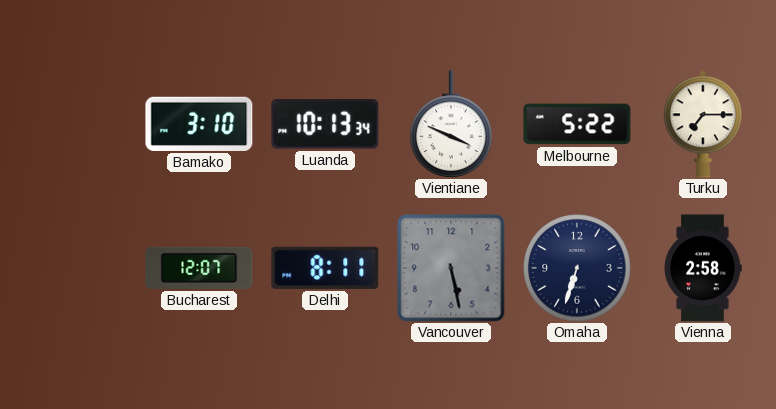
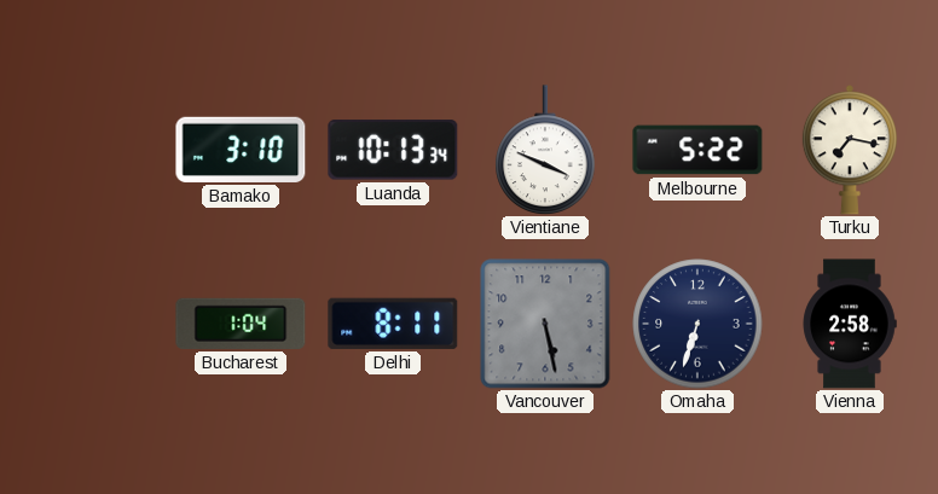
Turku: 7:15 -> 7:17
Bucharest: 12:07 -> 1:04
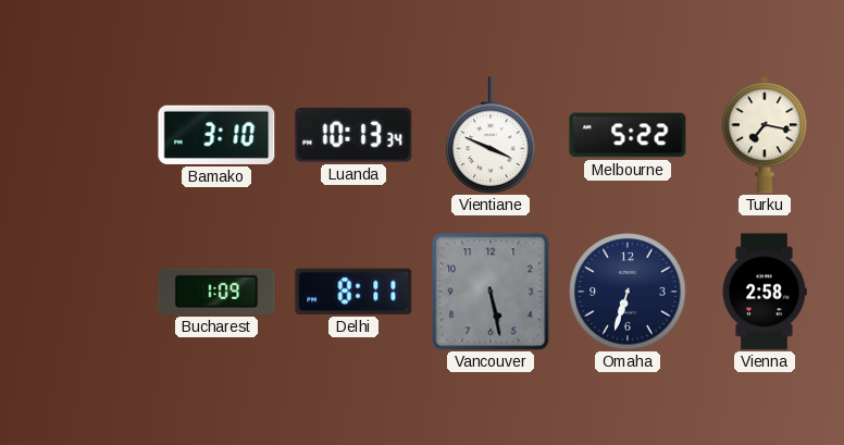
Bucharest: 1:04 -> 1:09
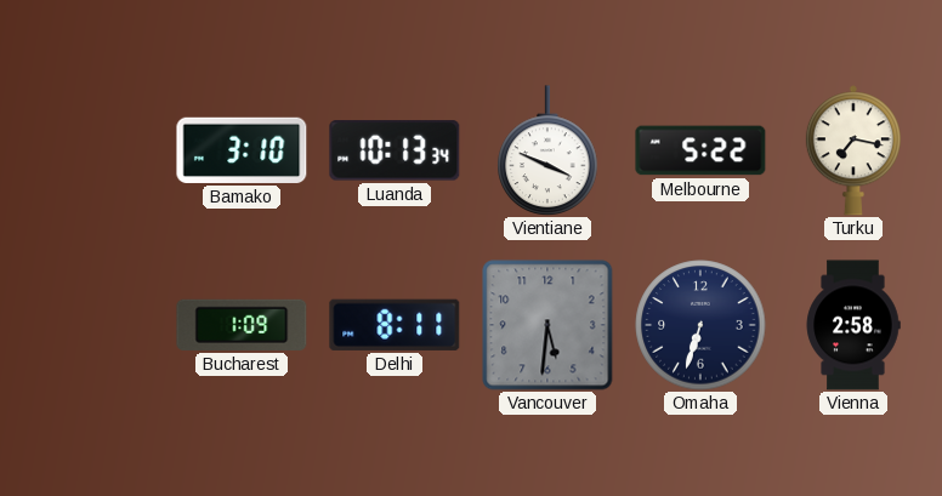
Vancouver: 5:28 -> 5:31
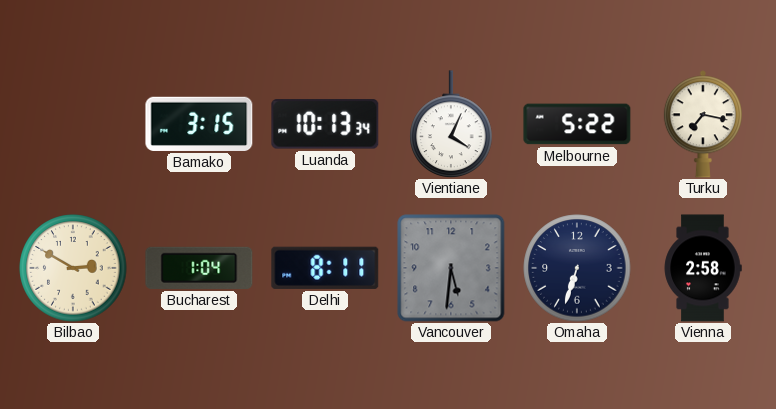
Bamako: 3:10 -> 3:15
Vientiane: 3:49 -> 4:04
Bilbao: none -> 2:50
Bucharest: 1:09 -> 1:04
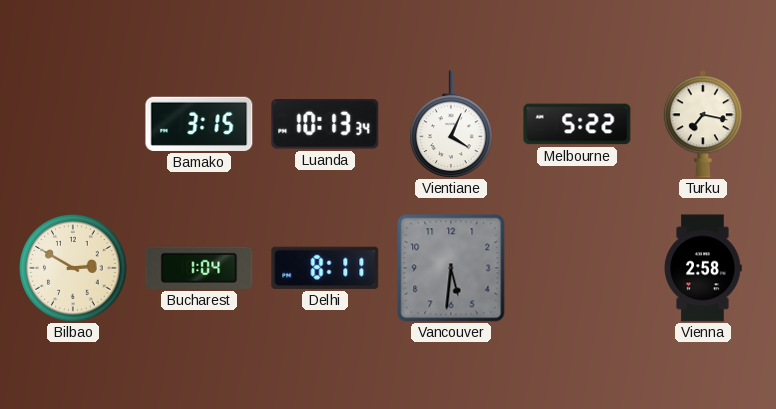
Omaha: 6:33 -> none
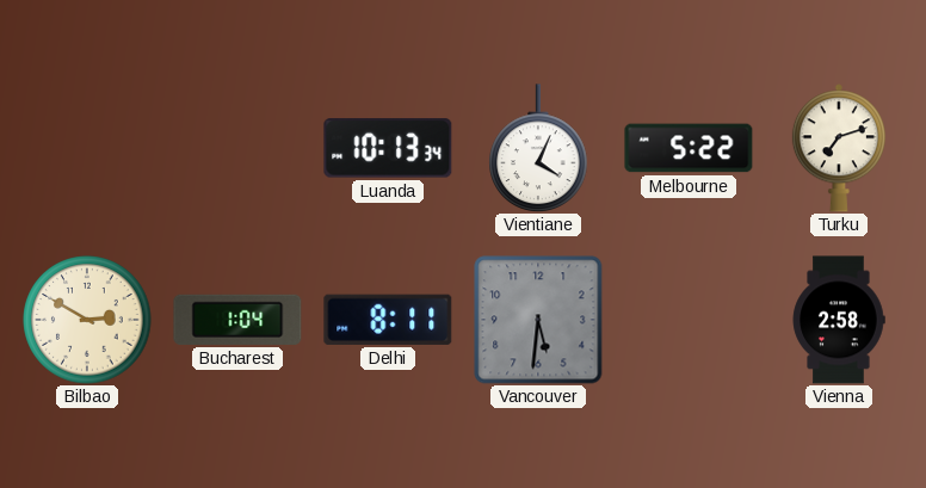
Bamako: 3:15 -> none
Turku: 7:17 -> 7:12
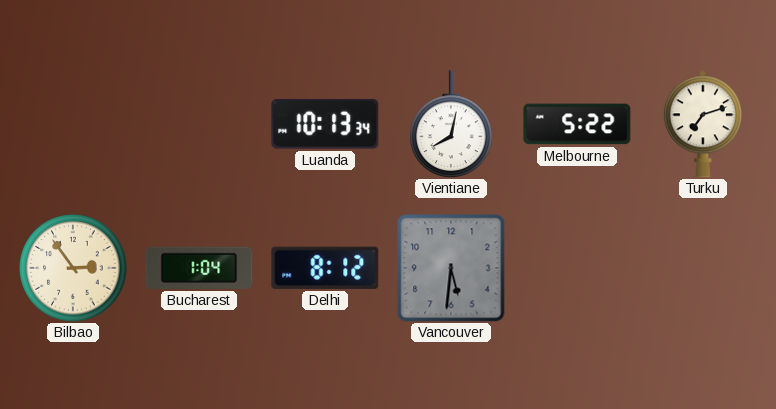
Vientiane: 4:04 -> 8:02
Bilbao: 2:50 -> 2:54
Delhi: 8:11 -> 8:12
Vienna: 2:58 -> none
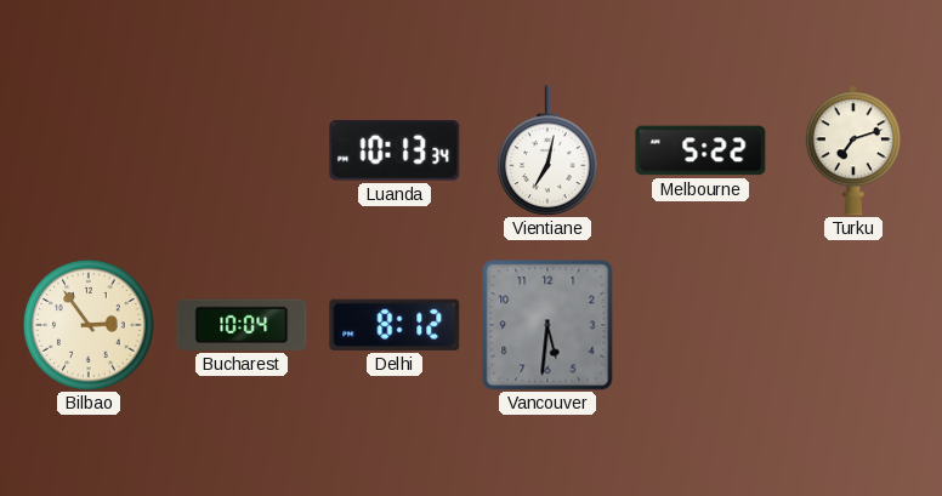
Vientiane: 8:02 -> 7:02
Bucharest: 1:04 -> 10:04
